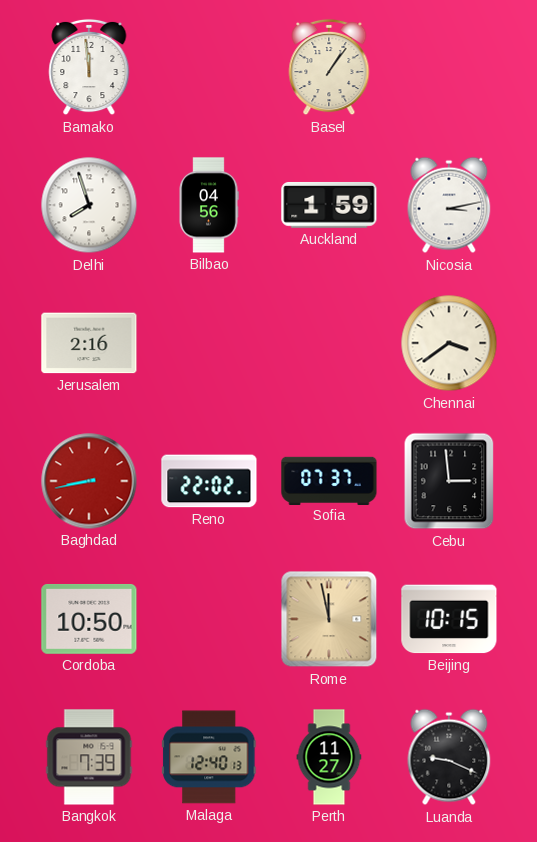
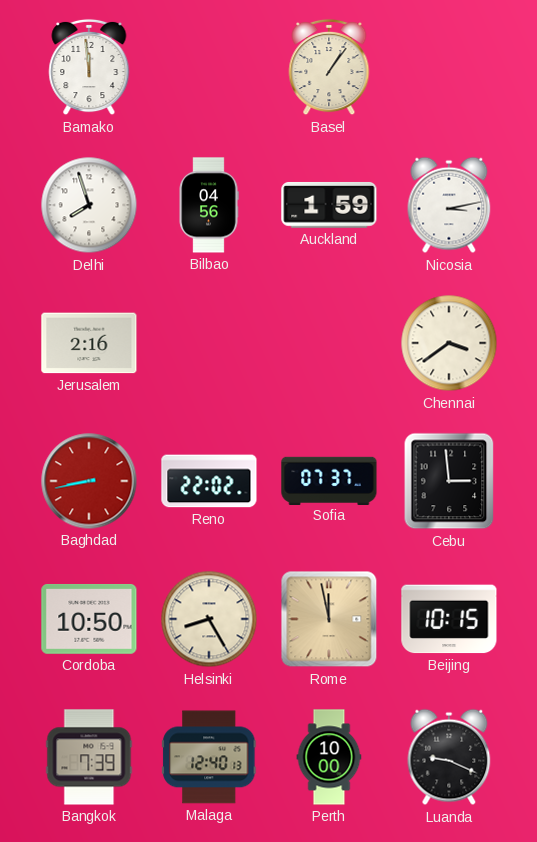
Helsinki: none -> 8:25
Perth: 11:27 -> 10:00
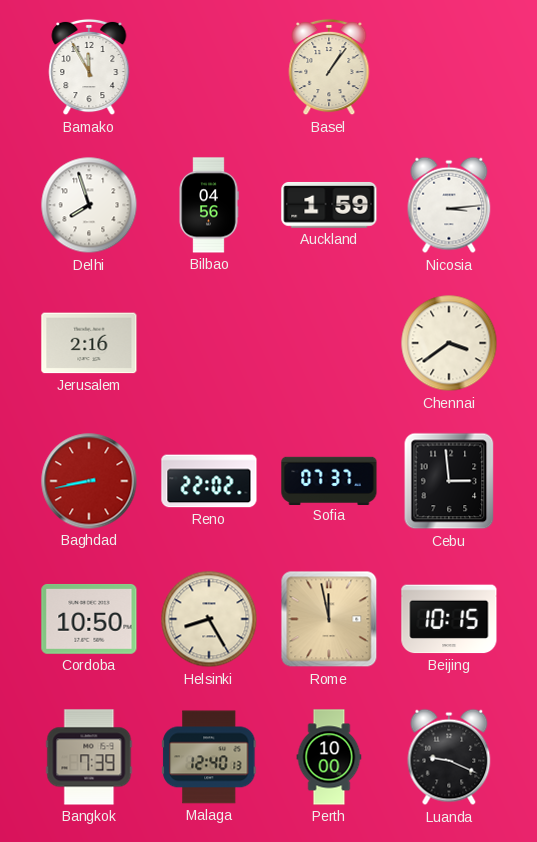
Bamako: 11:59 -> 11:55
Nicosia: 3:13 -> 3:14
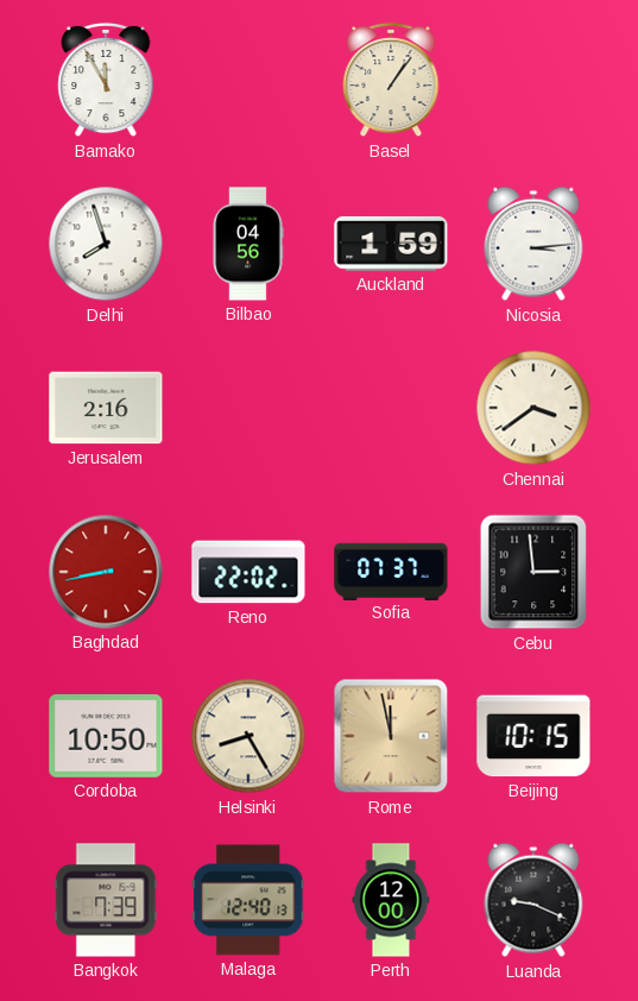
Perth: 10:00 -> 12:00
